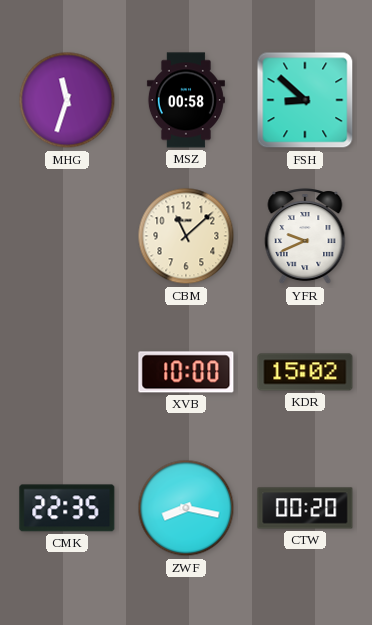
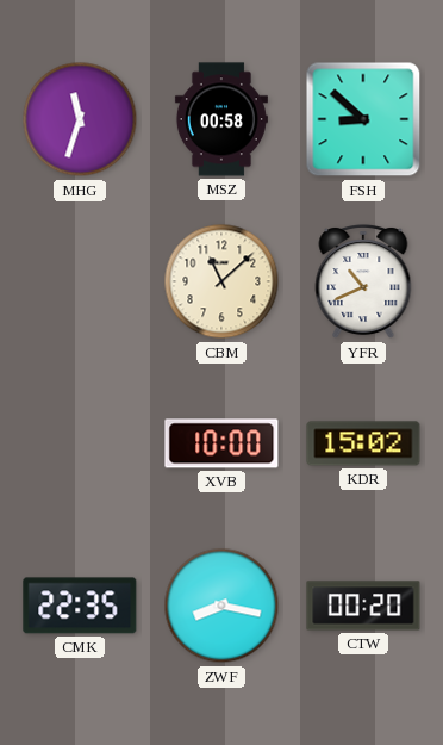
YFR: 9:41 -> 10:41
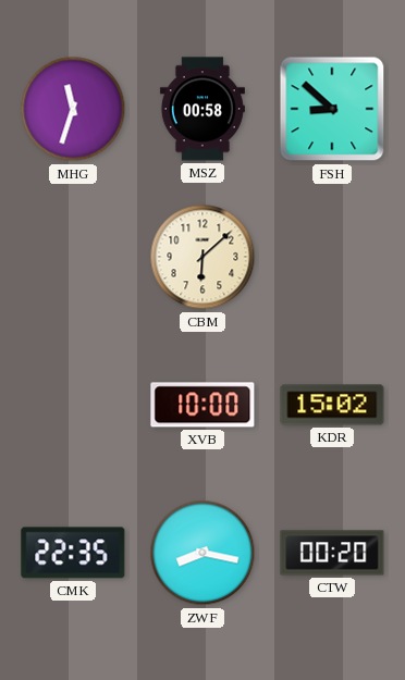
CBM: 11:08 -> 6:08
YFR: 10:41 -> none
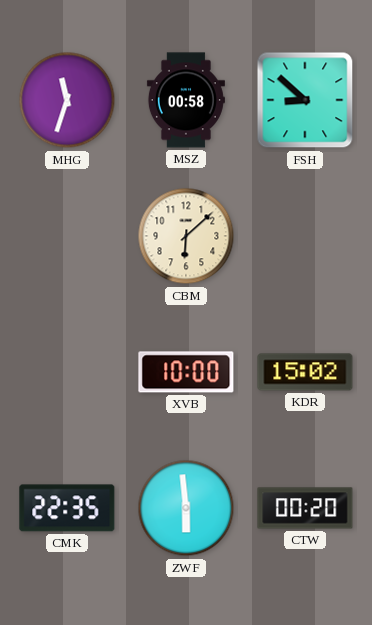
ZWF: 8:17 -> 5:59
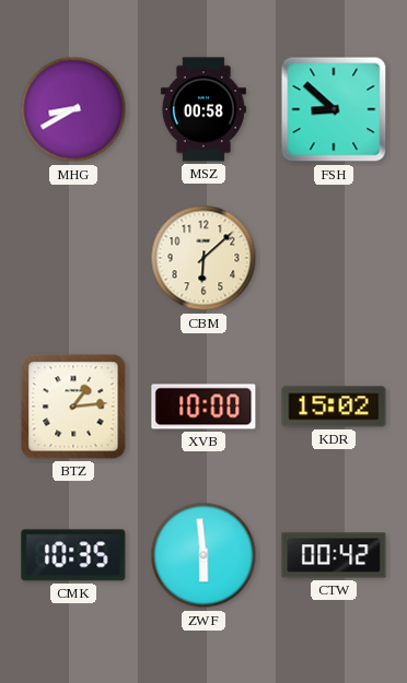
MHG: 11:33 -> 8:40
BTZ: none -> 1:14
CMK: 22:35 -> 10:35
CTW: 00:20 -> 00:42
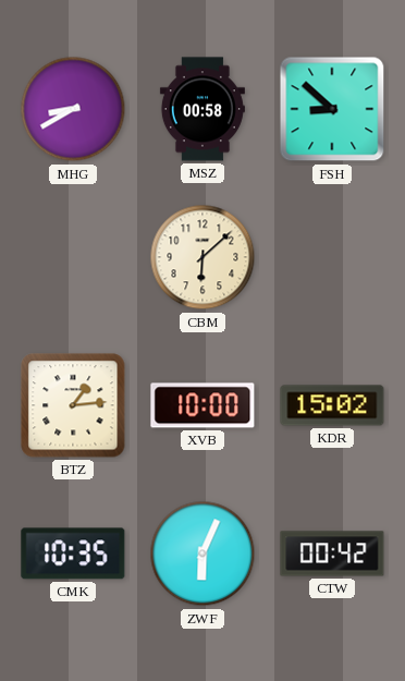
ZWF: 5:59 -> 6:04
